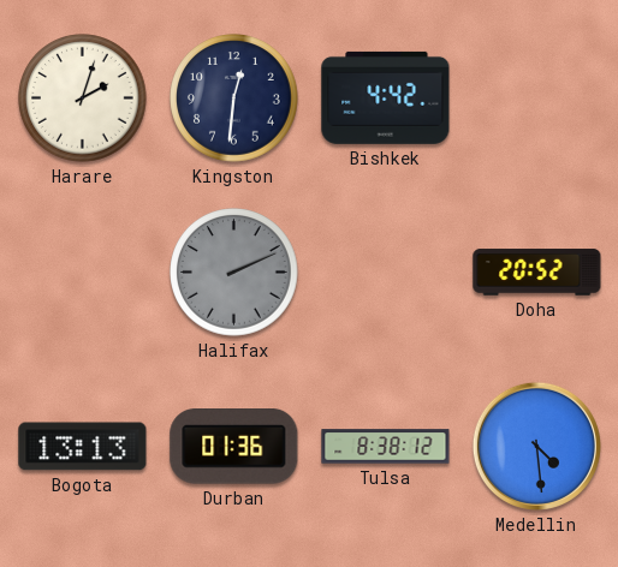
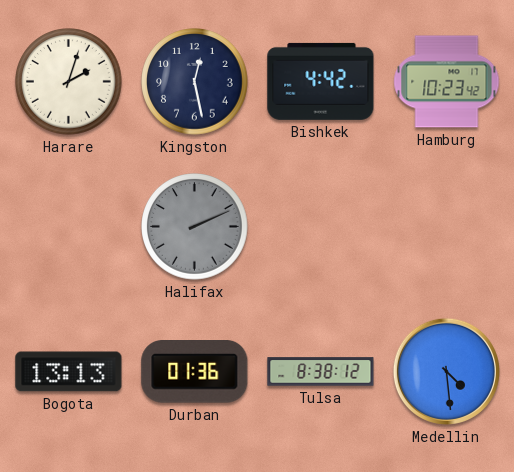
Kingston: 12:31 -> 12:28
Hamburg: none -> 10:23
Doha: 20:52 -> none
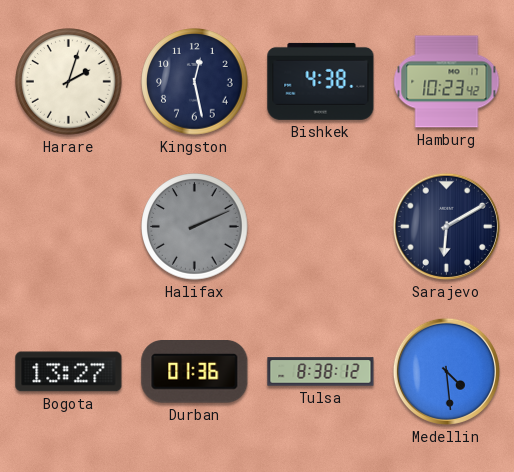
Bishkek: 4:42 -> 4:38
Sarajevo: none -> 6:10
Bogota: 13:13 -> 13:27
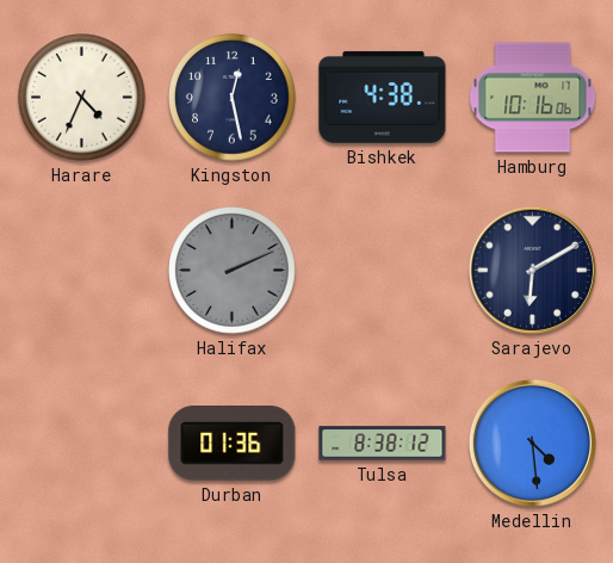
Harare: 2:03 -> 4:34
Hamburg: 10:23 -> 10:16
Bogota: 13:27 -> none
